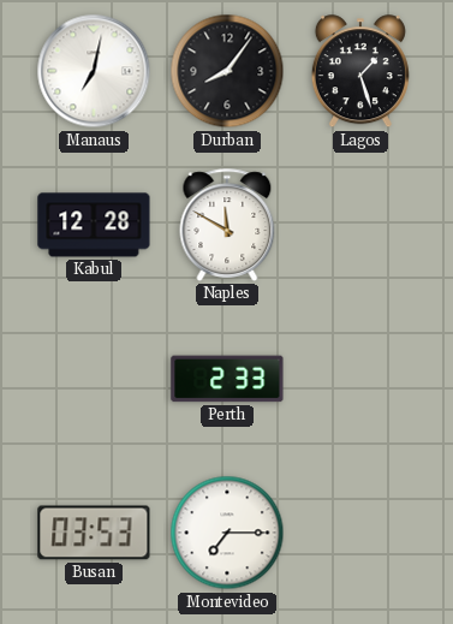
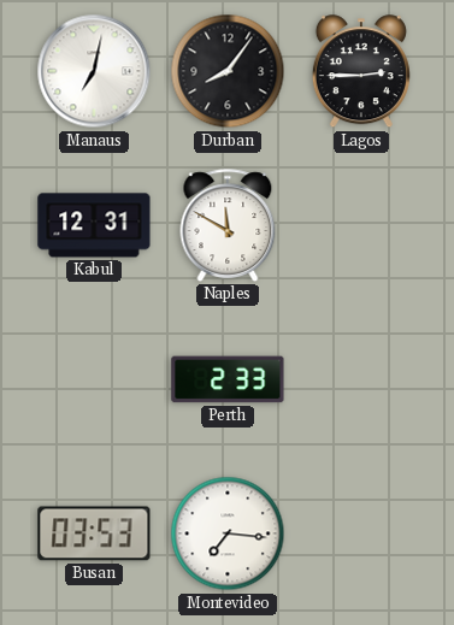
Lagos: 1:27 -> 2:45
Kabul: 12:28 -> 12:31
Montevideo: 7:15 -> 7:16
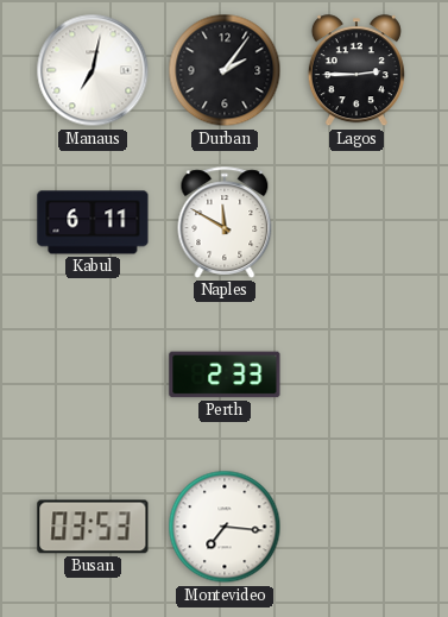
Durban: 8:06 -> 2:06
Kabul: 12:31 -> 6:11
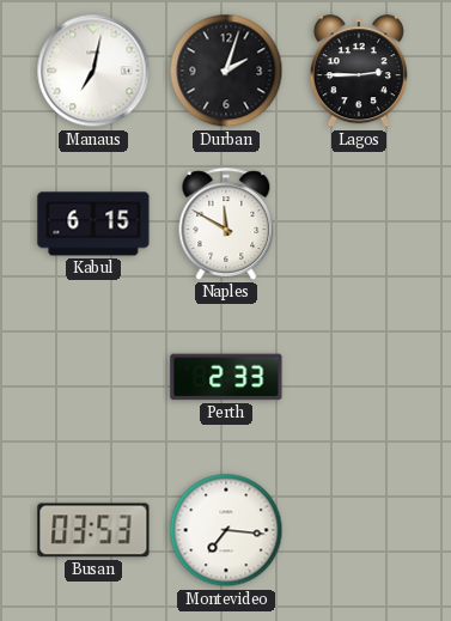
Durban: 2:06 -> 2:03
Kabul: 6:11 -> 6:15
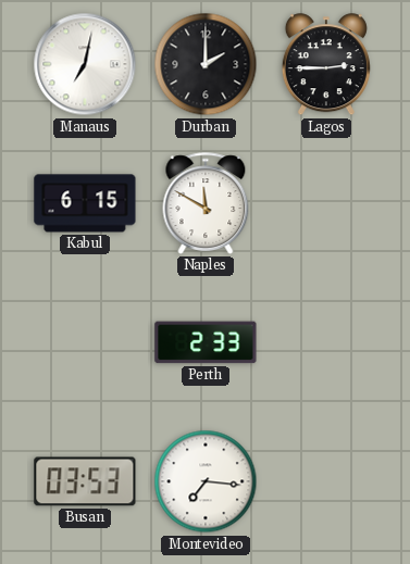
Durban: 2:03 -> 2:00
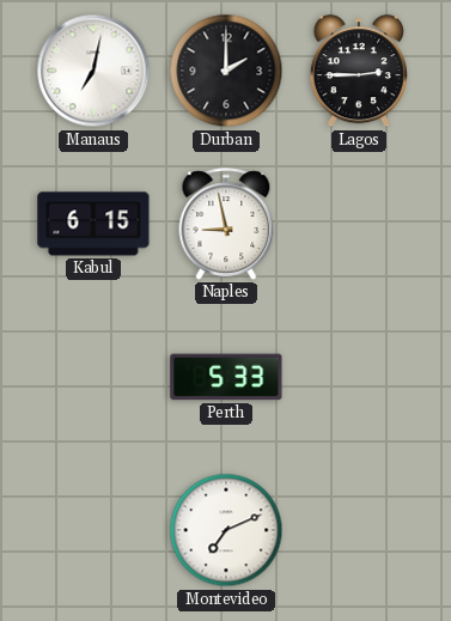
Naples: 11:50 -> 8:58
Perth: 2:33 -> 5:33
Busan: 03:53 -> none
Montevideo: 7:16 -> 7:11
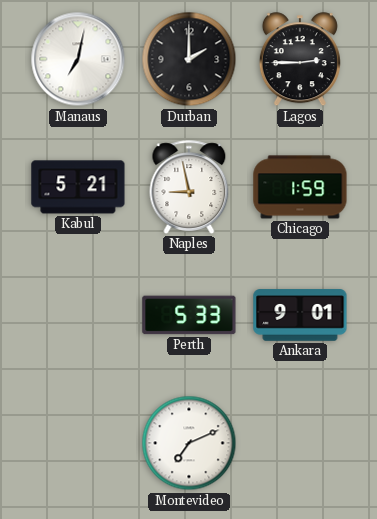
Kabul: 6:15 -> 5:21
Chicago: none -> 1:59
Ankara: none -> 9:01
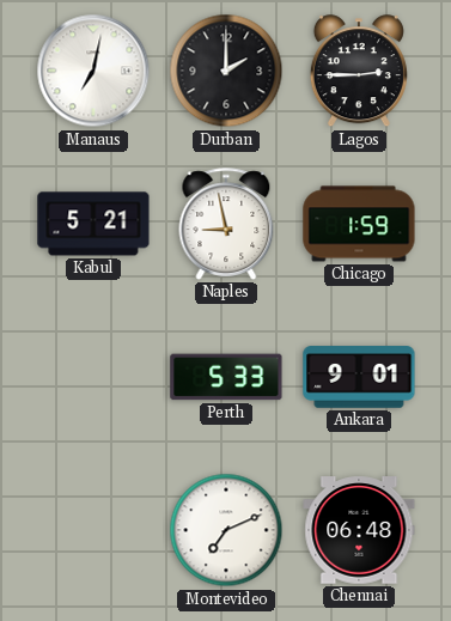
Chennai: none -> 06:48
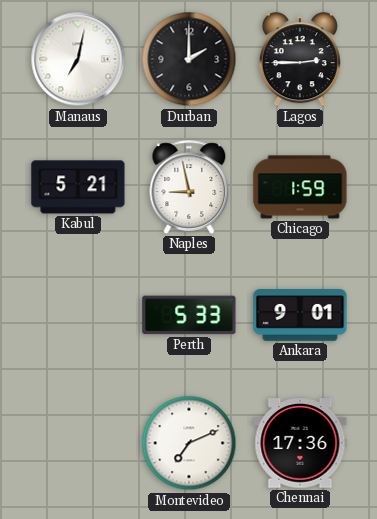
Chennai: 06:48 -> 17:36
